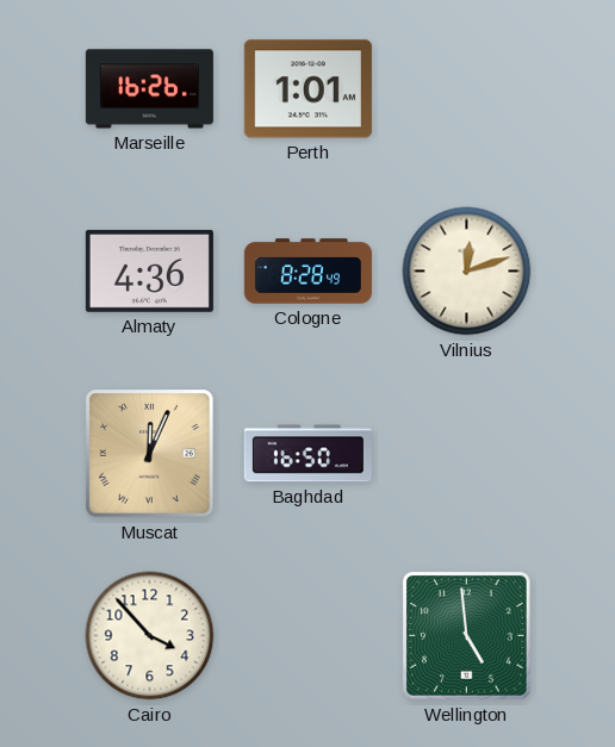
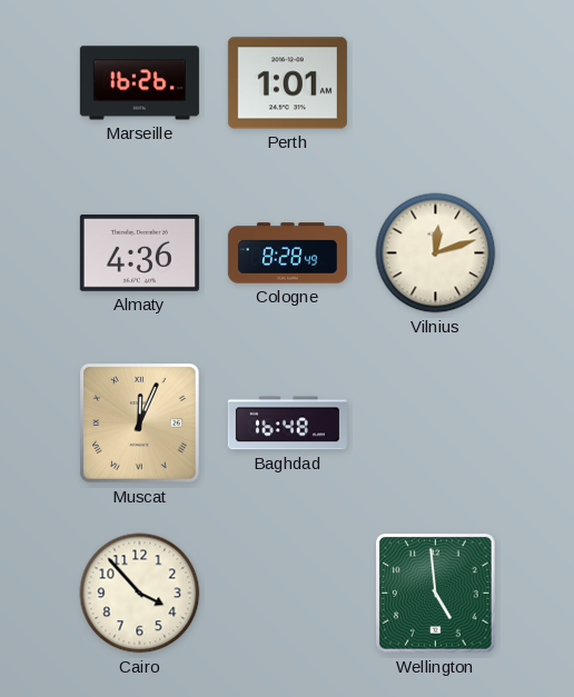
Baghdad: 16:50 -> 16:48
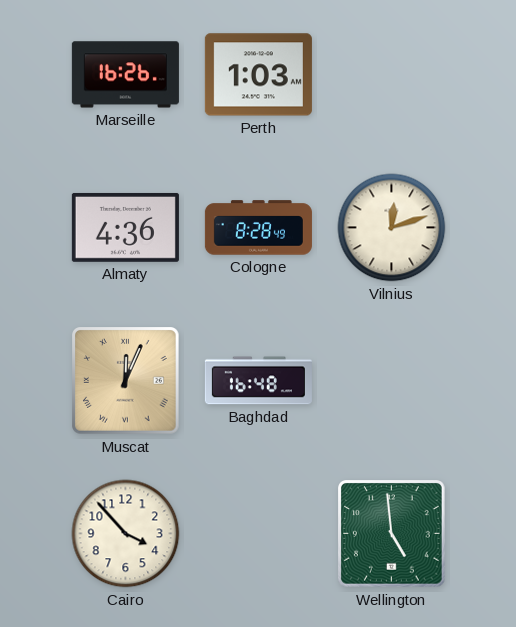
Perth: 1:01 -> 1:03
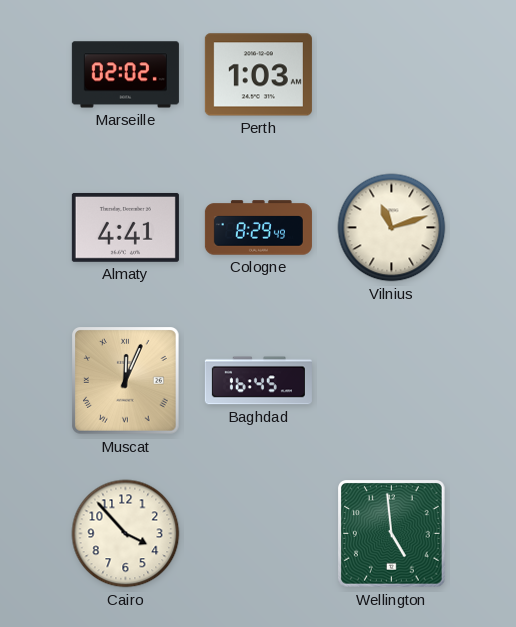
Marseille: 16:26 -> 02:02
Almaty: 4:36 -> 4:41
Cologne: 8:28 -> 8:29
Vilnius: 12:12 -> 11:12
Baghdad: 16:48 -> 16:45
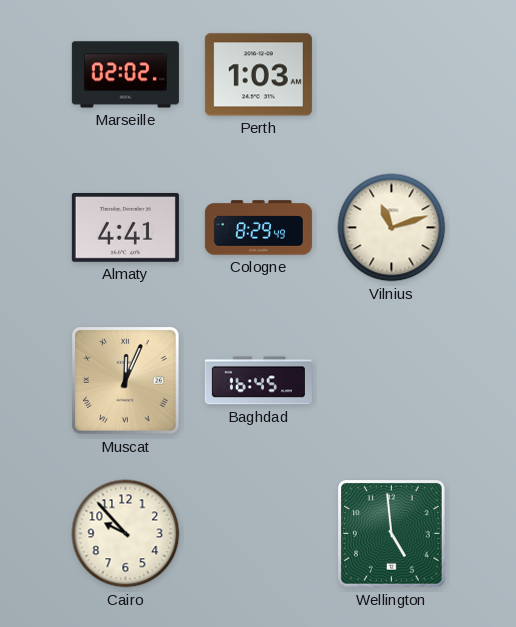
Cairo: 3:53 -> 9:53
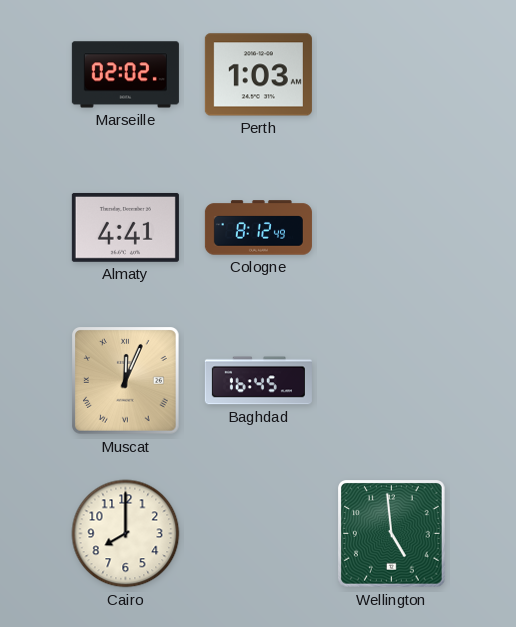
Cologne: 8:29 -> 8:12
Vilnius: 11:12 -> none
Cairo: 9:53 -> 8:00
